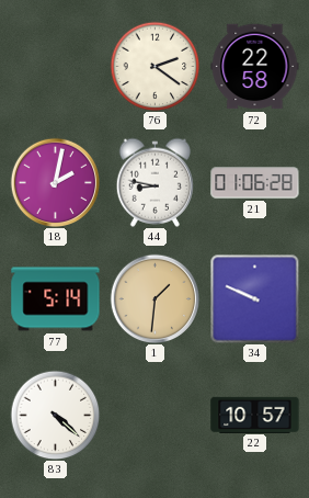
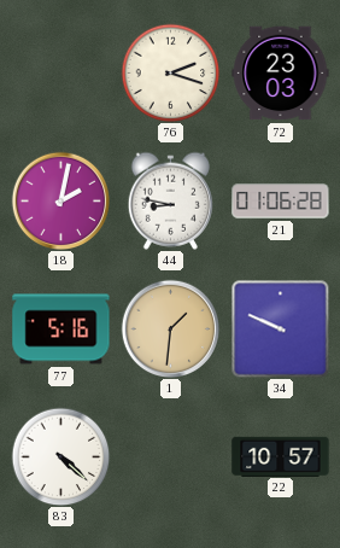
76: 2:21 -> 2:18
72: 22:58 -> 23:03
77: 5:14 -> 5:16
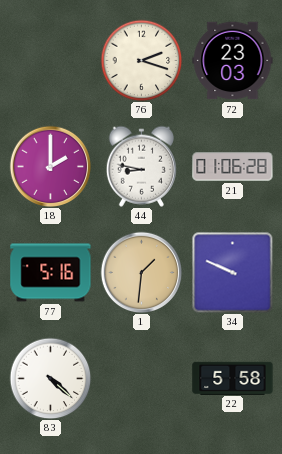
18: 2:02 -> 2:00
22: 10:57 -> 5:58
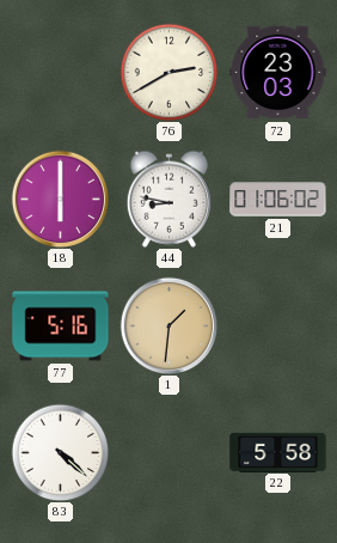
76: 2:18 -> 2:40
18: 2:00 -> 6:00
21: 01:06:28 -> 01:06:02
34: 9:49 -> none
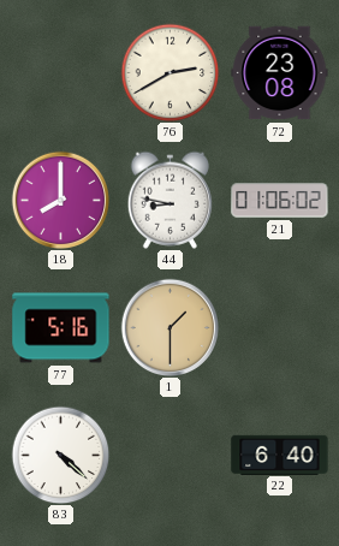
72: 23:03 -> 23:08
18: 6:00 -> 8:00
1: 1:31 -> 1:30
22: 5:58 -> 6:40
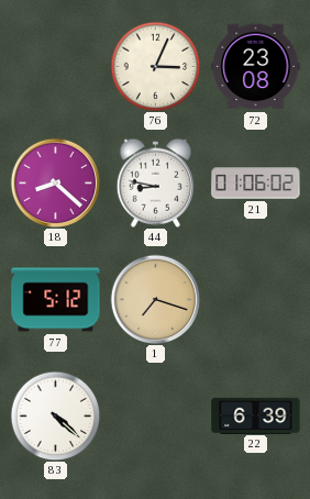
76: 2:40 -> 3:04
18: 8:00 -> 8:22
77: 5:16 -> 5:12
1: 1:30 -> 7:18
22: 6:40 -> 6:39
